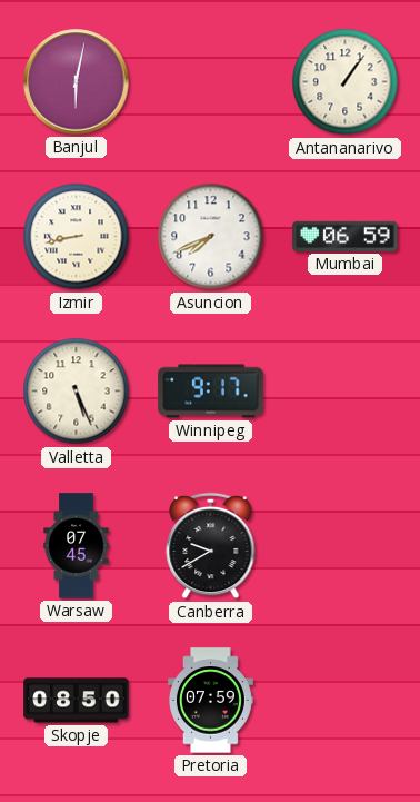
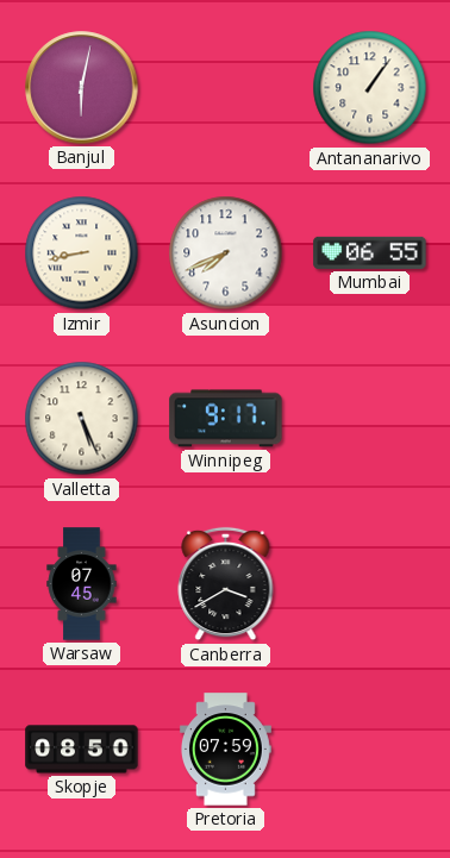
Mumbai: 06:59 -> 06:55
Canberra: 9:40 -> 3:40
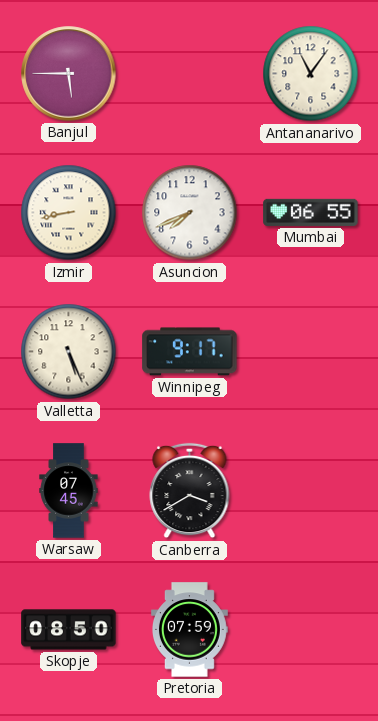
Banjul: 6:02 -> 5:45
Antananarivo: 1:06 -> 11:06
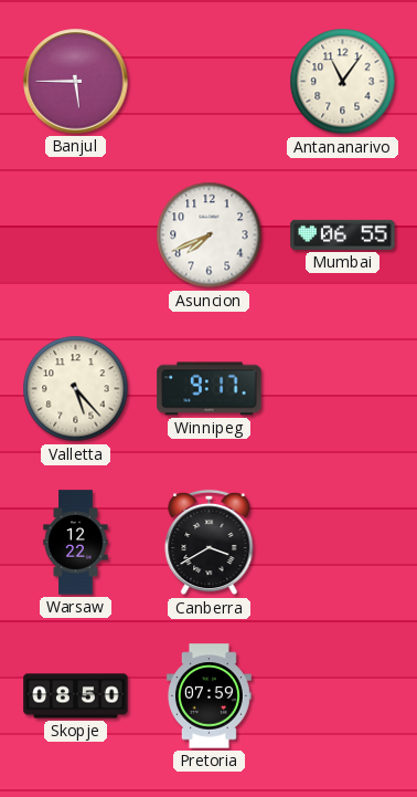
Izmir: 8:43 -> none
Valletta: 5:26 -> 5:23
Warsaw: 07:45 -> 12:22
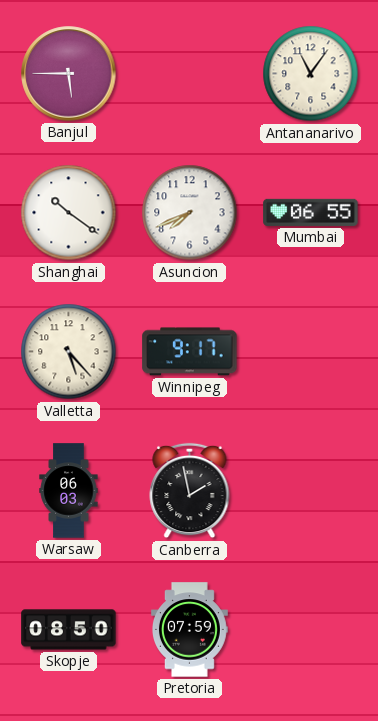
Shanghai: none -> 10:21
Warsaw: 12:22 -> 06:03
Canberra: 3:40 -> 1:58
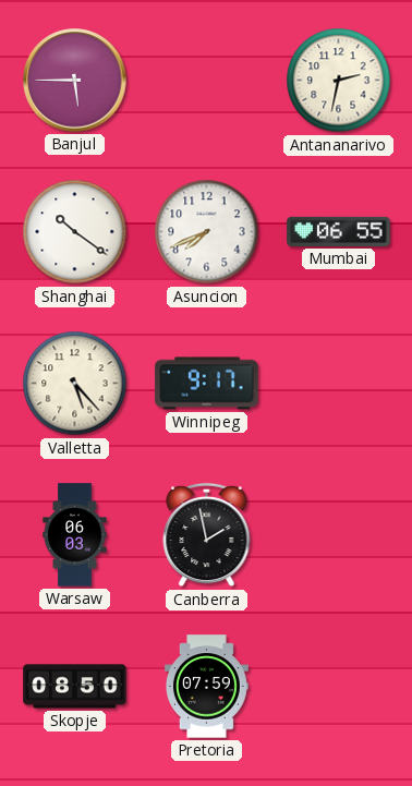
Antananarivo: 11:06 -> 2:32
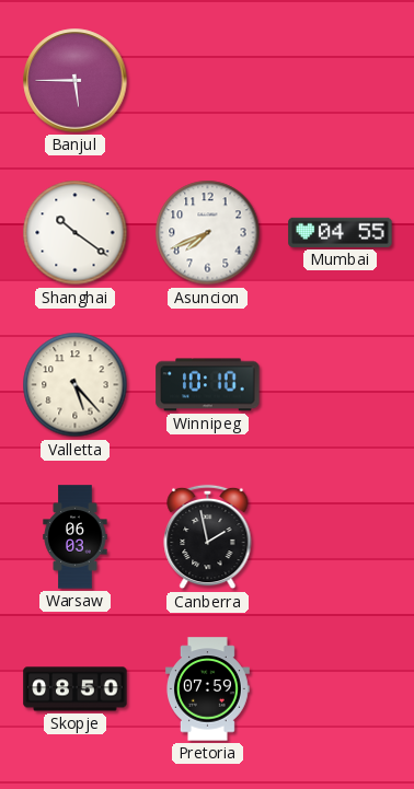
Antananarivo: 2:32 -> none
Mumbai: 06:55 -> 04:55
Winnipeg: 9:17 -> 10:10
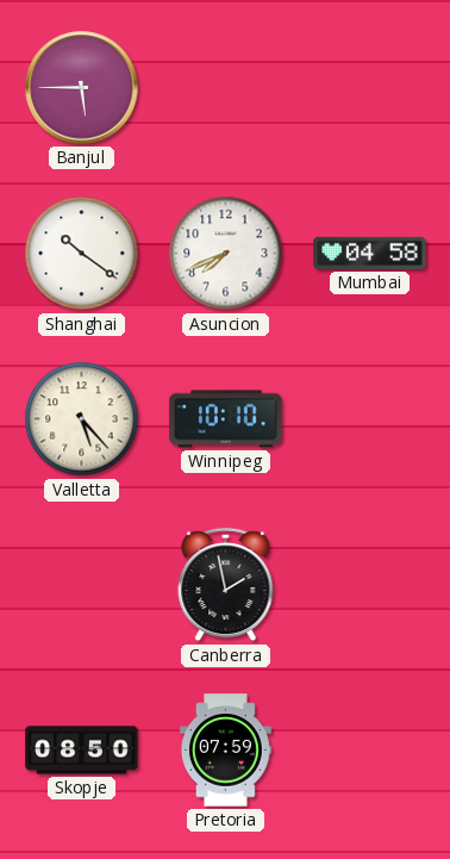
Mumbai: 04:55 -> 04:58
Warsaw: 06:03 -> none
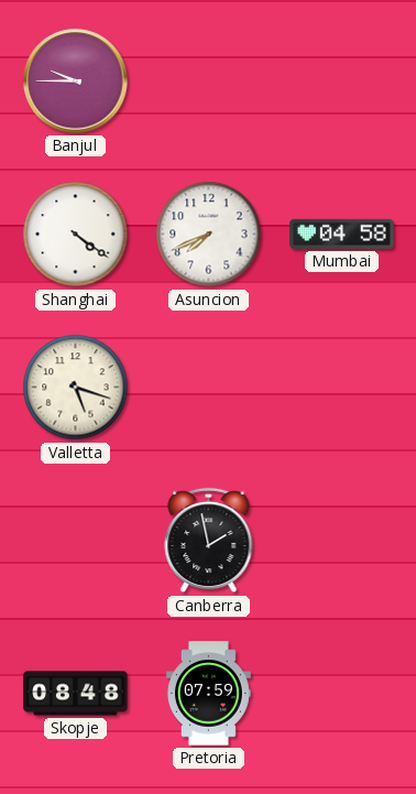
Banjul: 5:45 -> 9:45
Shanghai: 10:21 -> 4:21
Valletta: 5:23 -> 5:18
Winnipeg: 10:10 -> none
Skopje: 08:50 -> 08:48
